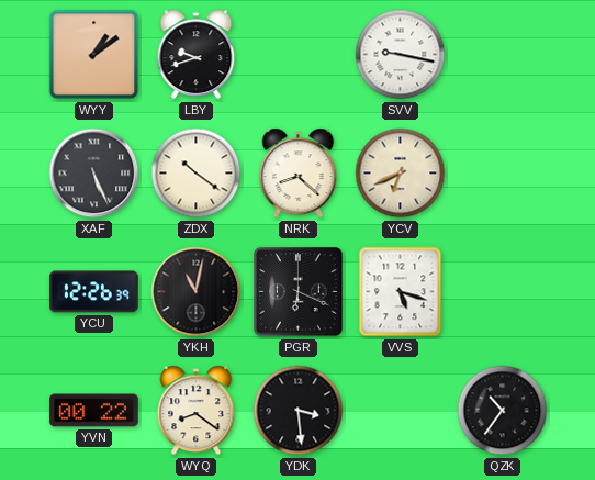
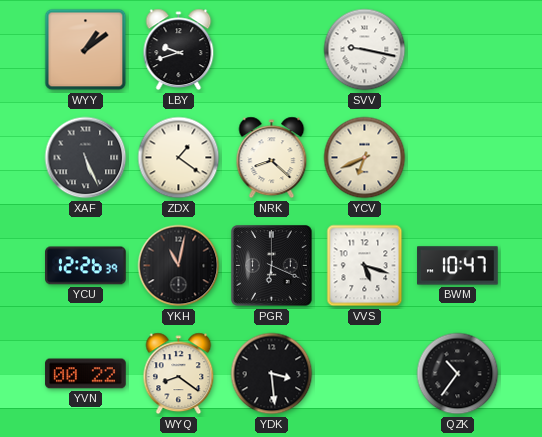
ZDX: 10:21 -> 1:21
BWM: none -> 10:47
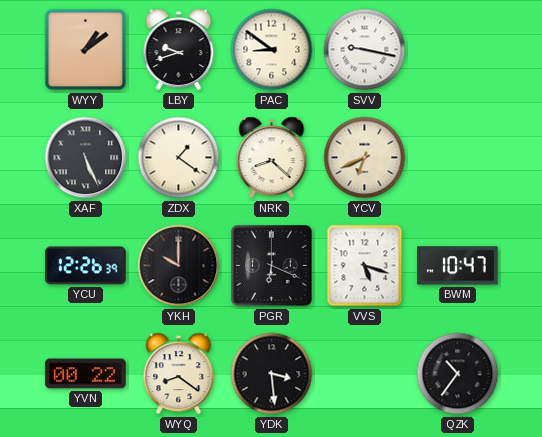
PAC: none -> 8:51
YKH: 11:02 -> 10:00
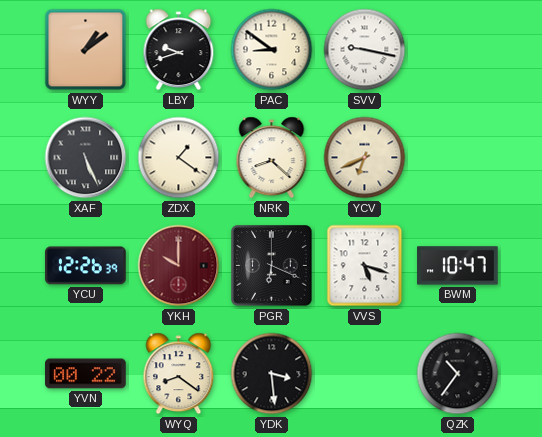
YKH dial: black -> burgundy
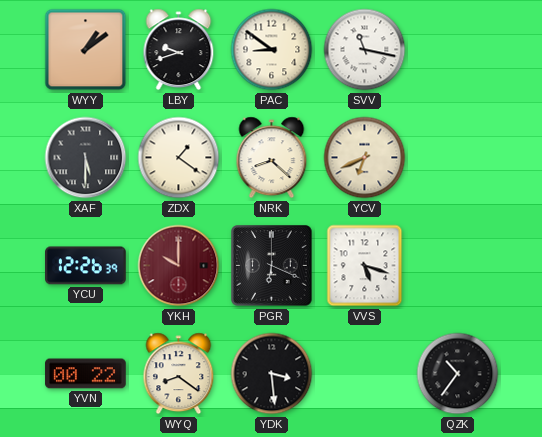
SVV: 9:17 -> 11:17
XAF: 5:26 -> 5:30
BWM: 10:47 -> none
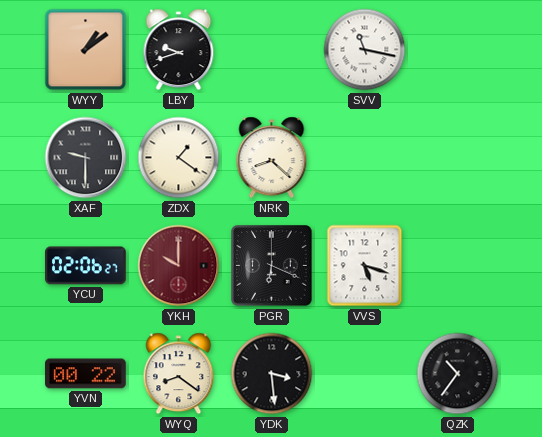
PAC: 8:51 -> none
XAF: 5:30 -> 9:30
YCV: 6:41 -> none
YCU: 12:26 -> 02:06
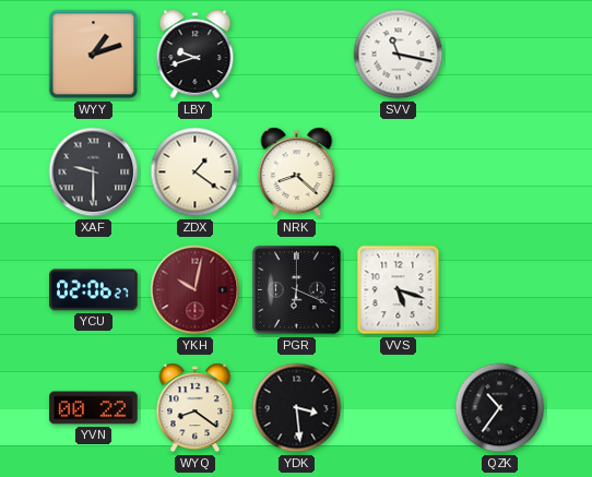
WYY: 1:09 -> 1:12
YKH: 10:00 -> 10:02
